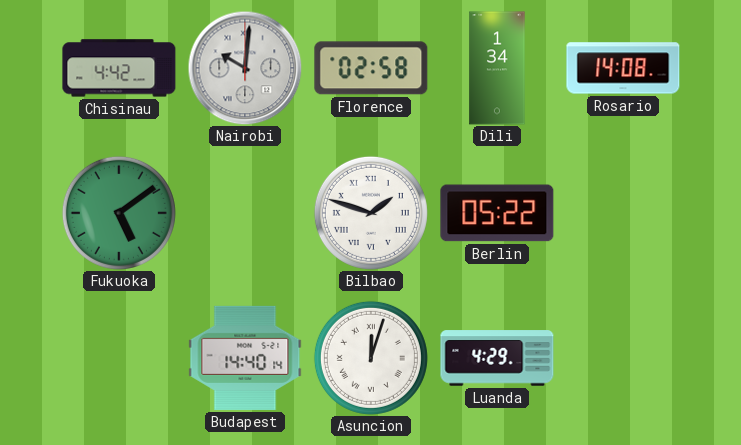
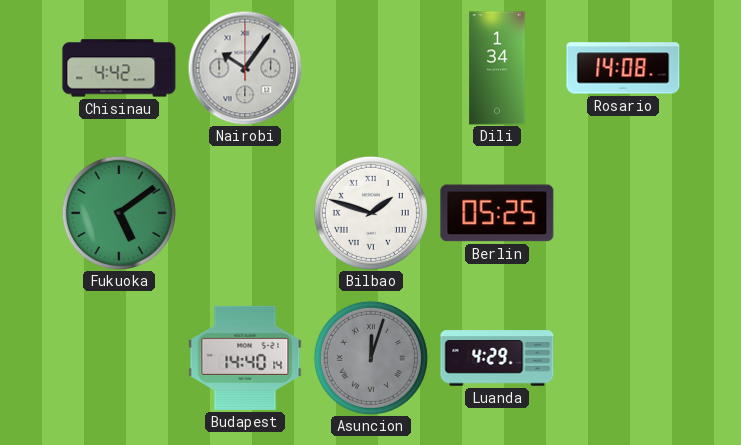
Nairobi: 10:01 -> 10:06
Florence: 02:58 -> none
Berlin: 05:22 -> 05:25
Asuncion dial: white -> grey
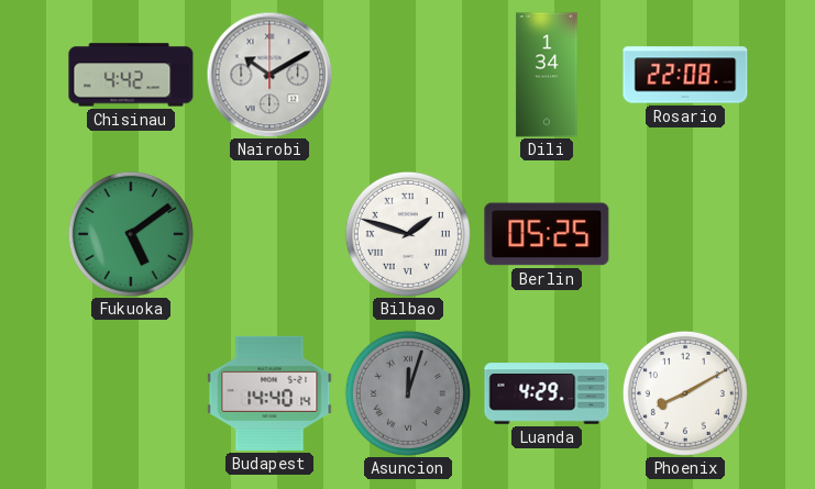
Nairobi: 10:06 -> 10:10
Rosario: 14:08 -> 22:08
Phoenix: none -> 8:10
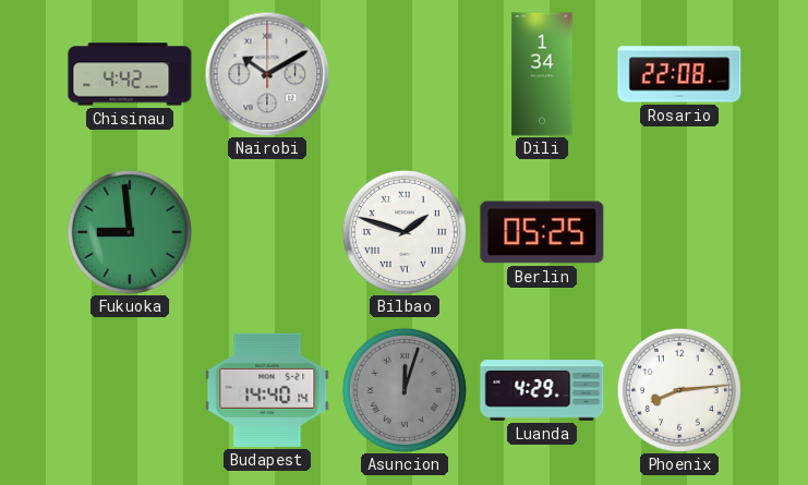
Fukuoka: 5:09 -> 8:59
Phoenix: 8:10 -> 8:14
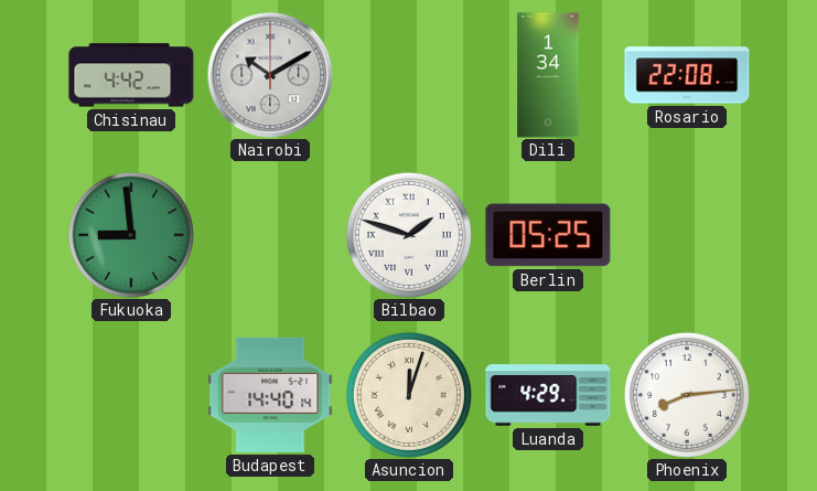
Asuncion dial: grey -> cream
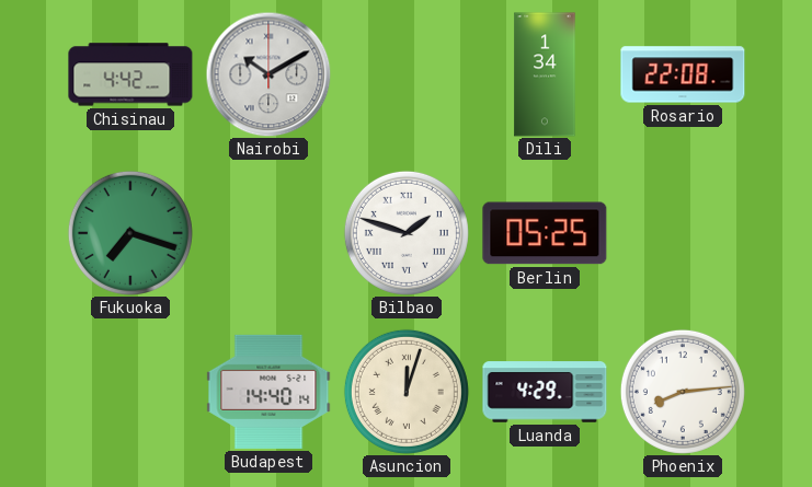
Fukuoka: 8:59 -> 7:18
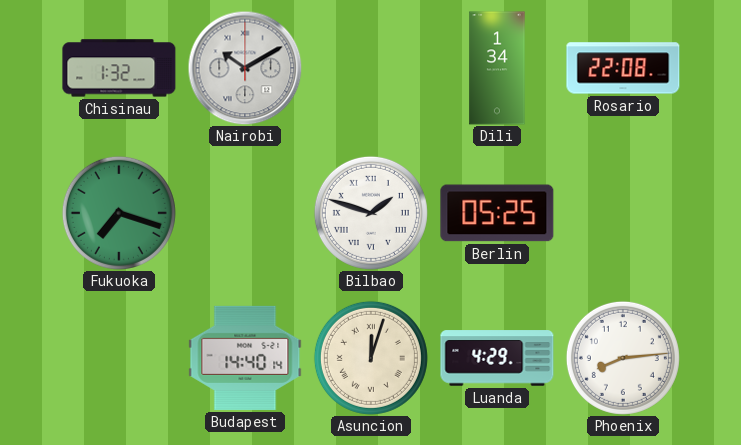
Chisinau: 4:42 -> 1:32
